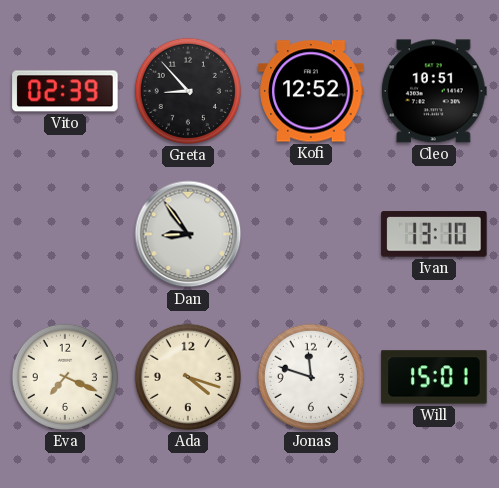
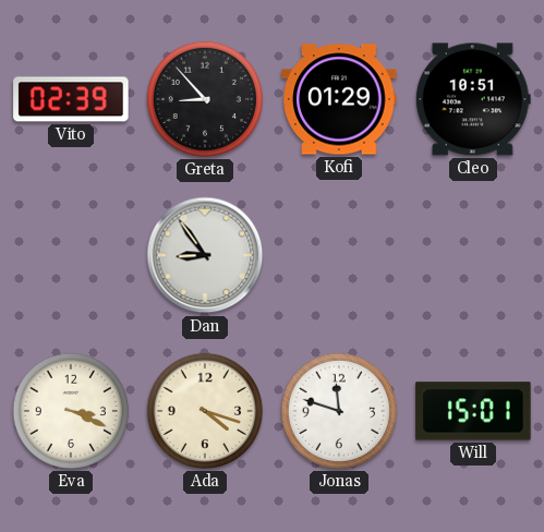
Kofi: 12:52 -> 01:29
Ivan: 13:10 -> none
Eva: 7:19 -> 3:19
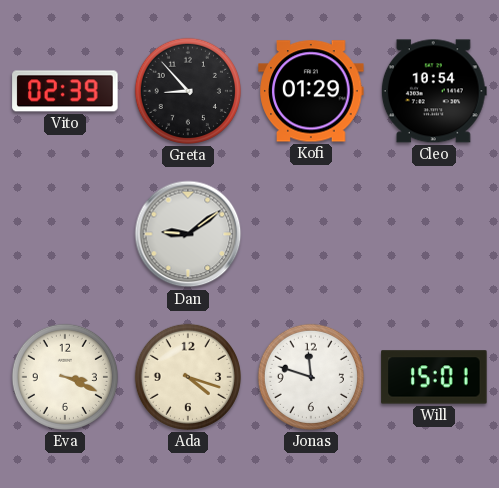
Cleo: 10:51 -> 10:54
Dan: 8:54 -> 9:09
